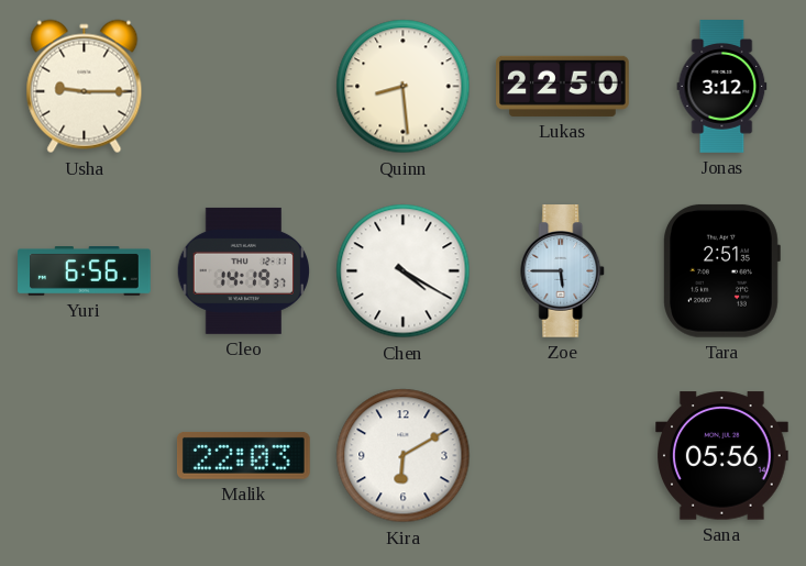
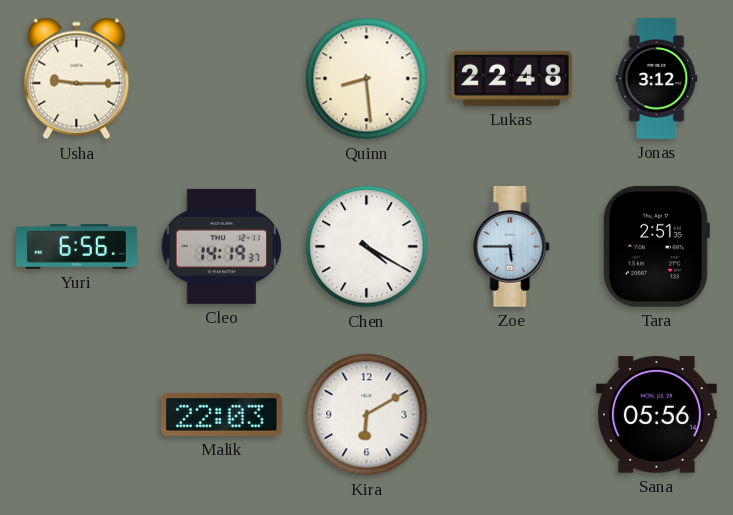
Lukas: 22:50 -> 22:48
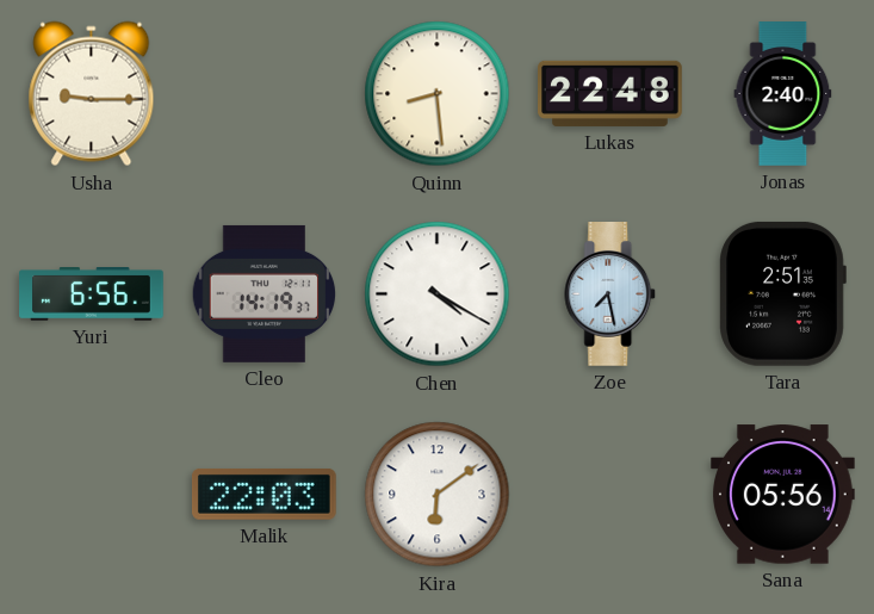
Jonas: 3:12 -> 2:40
Zoe: 5:45 -> 7:28
Kira: 6:10 -> 6:09
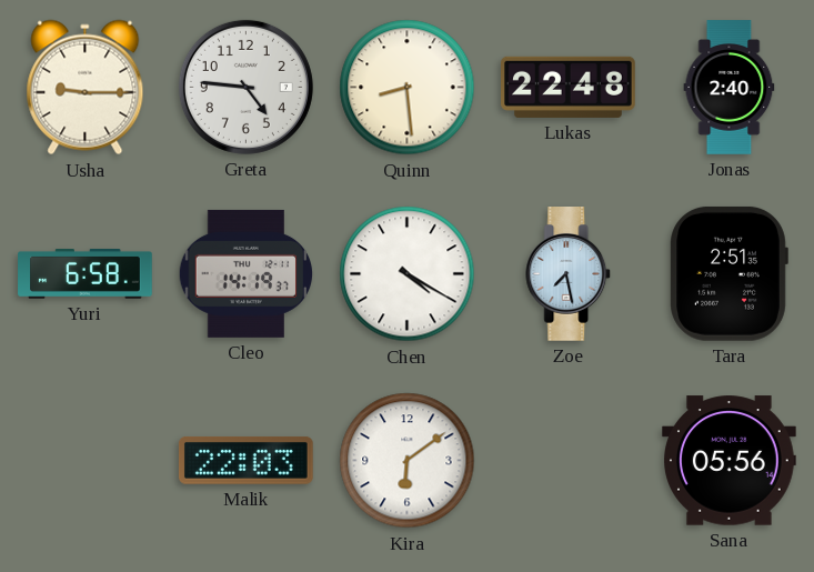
Greta: none -> 4:46
Yuri: 6:56 -> 6:58
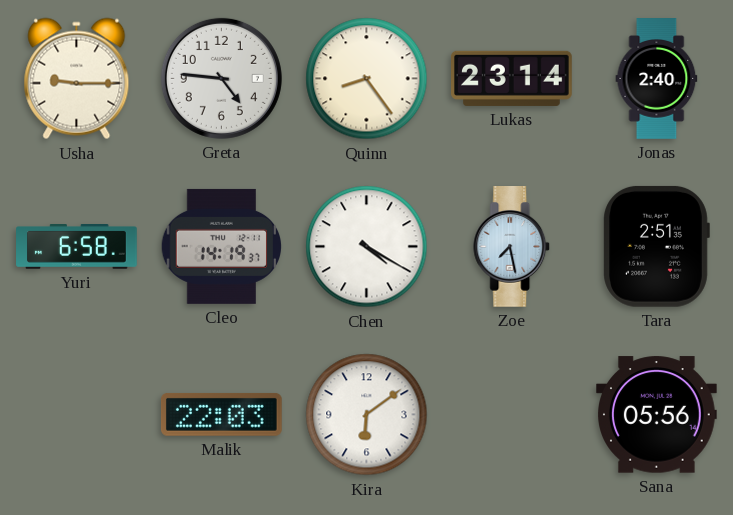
Quinn: 8:29 -> 8:24
Lukas: 22:48 -> 23:14
